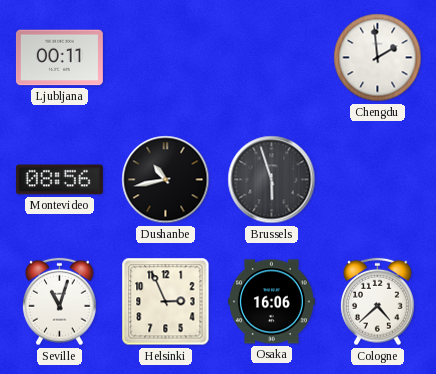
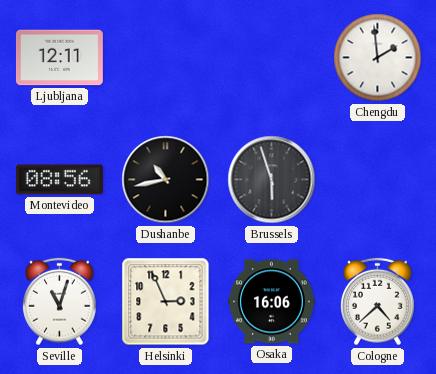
Ljubljana: 00:11 -> 12:11
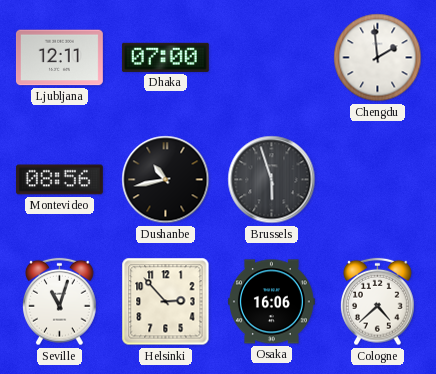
Dhaka: none -> 07:00
Helsinki: 2:56 -> 2:53
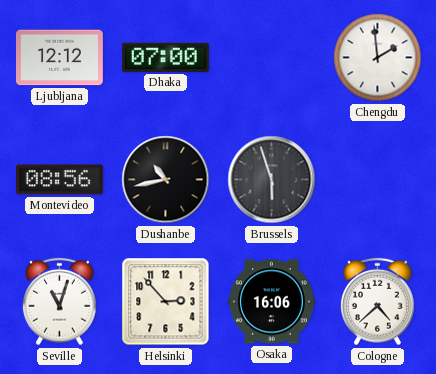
Ljubljana: 12:11 -> 12:12
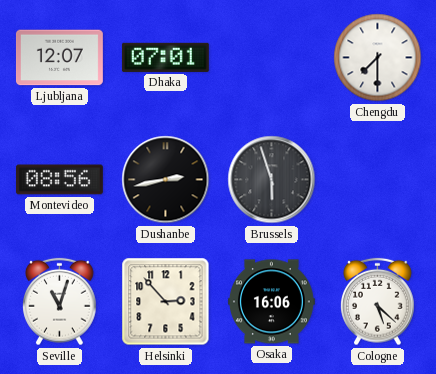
Ljubljana: 12:12 -> 12:07
Dhaka: 07:00 -> 07:01
Chengdu: 1:59 -> 7:30
Dushanbe: 10:43 -> 2:43
Cologne: 4:38 -> 5:22
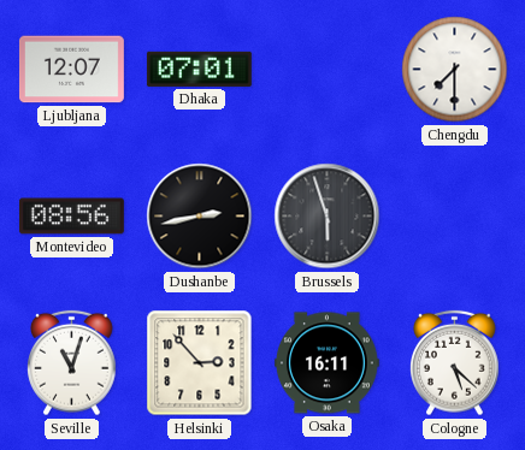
Osaka: 16:06 -> 16:11
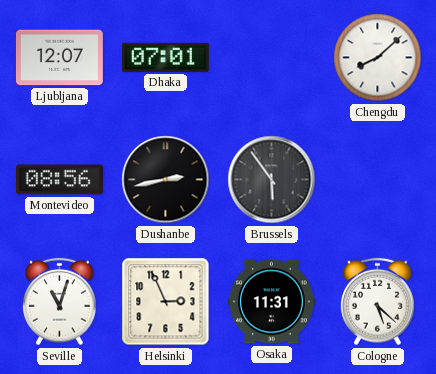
Chengdu: 7:30 -> 8:08
Brussels: 5:57 -> 5:54
Helsinki: 2:53 -> 2:56
Osaka: 16:11 -> 11:31
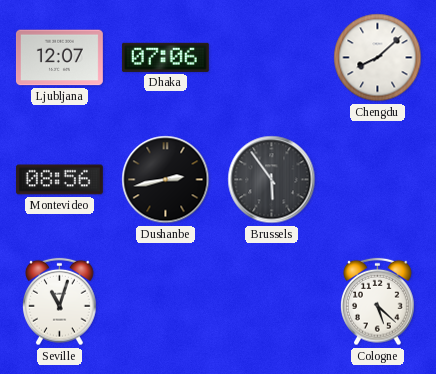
Dhaka: 07:01 -> 07:06
Helsinki: 2:56 -> none
Osaka: 11:31 -> none
